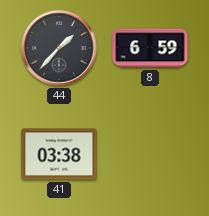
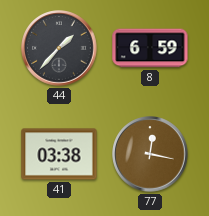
77: none -> 12:17
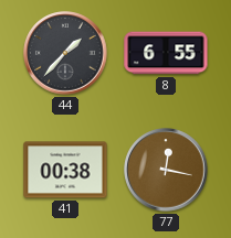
8: 6:59 -> 6:55
41: 03:38 -> 00:38
